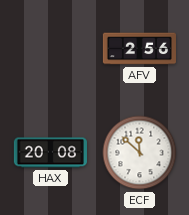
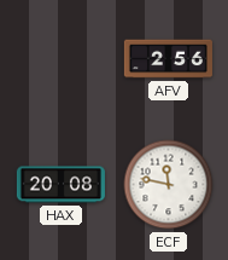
ECF: 11:52 -> 11:47
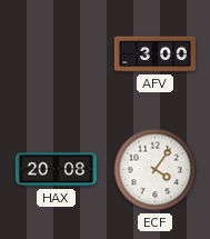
AFV: 2:56 -> 3:00
ECF: 11:47 -> 4:06
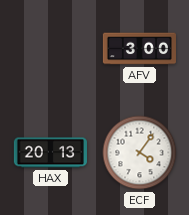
HAX: 20:08 -> 20:13
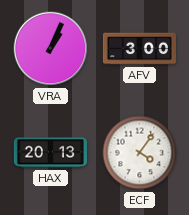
VRA: none -> 1:04
